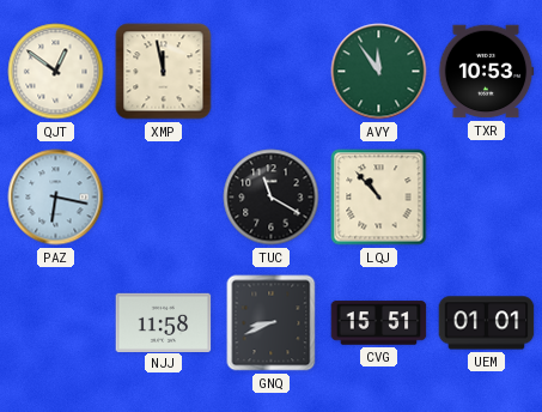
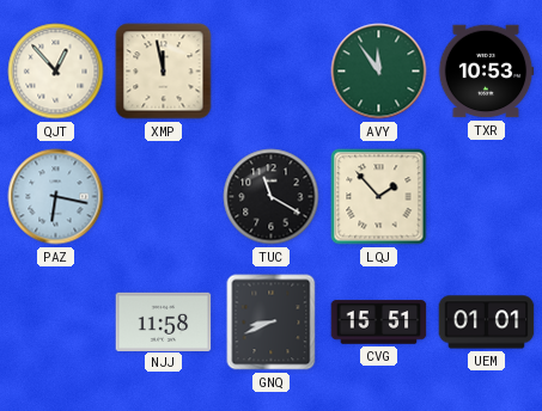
QJT: 12:51 -> 12:53
LQJ: 10:53 -> 1:53
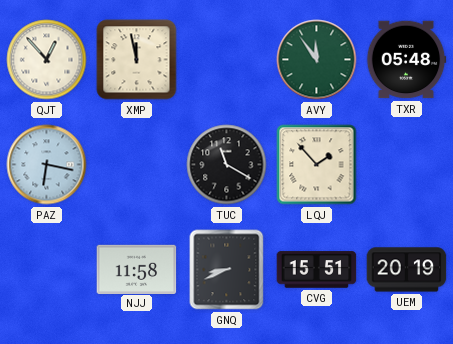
TXR: 10:53 -> 05:48
UEM: 01:01 -> 20:19
